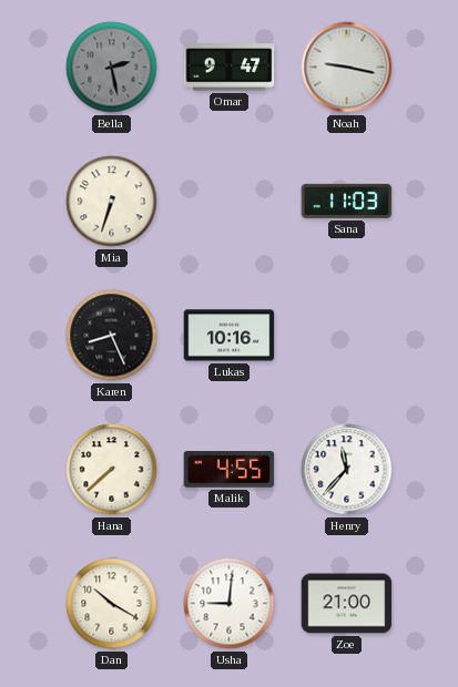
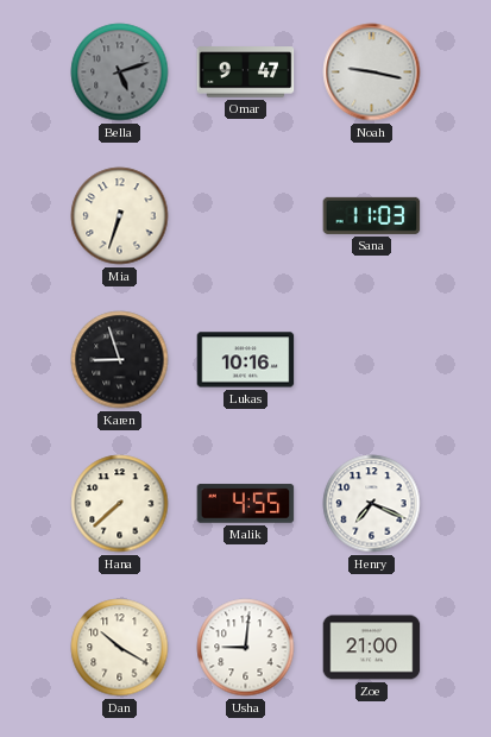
Bella: 2:28 -> 5:12
Karen: 8:26 -> 8:57
Henry: 11:37 -> 7:19
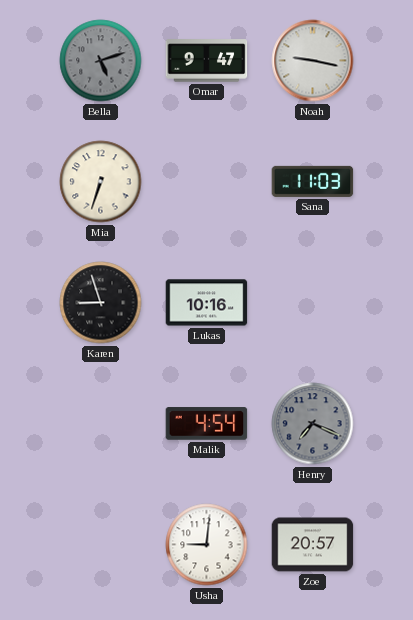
Hana: 7:38 -> none
Malik: 4:55 -> 4:54
Henry dial: white -> grey
Dan: 10:20 -> none
Zoe: 21:00 -> 20:57
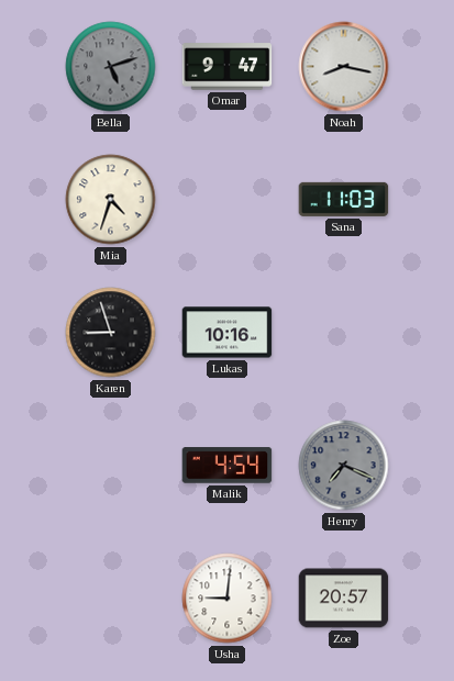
Noah: 9:17 -> 8:17
Mia: 6:33 -> 4:33
